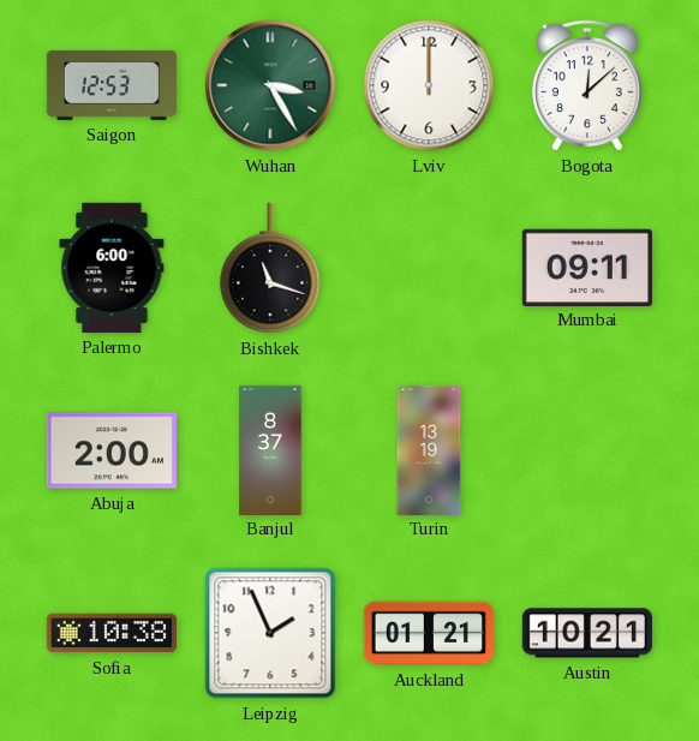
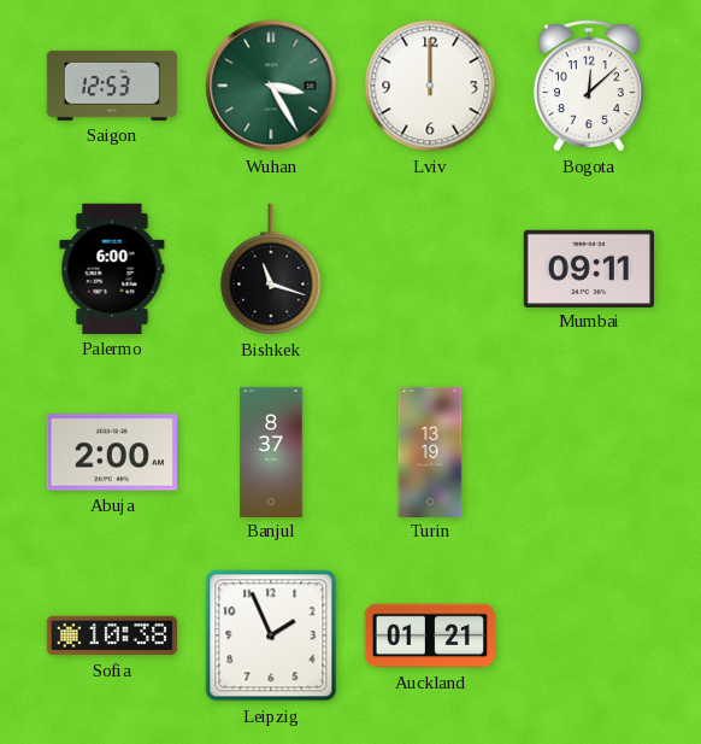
Austin: 10:21 -> none
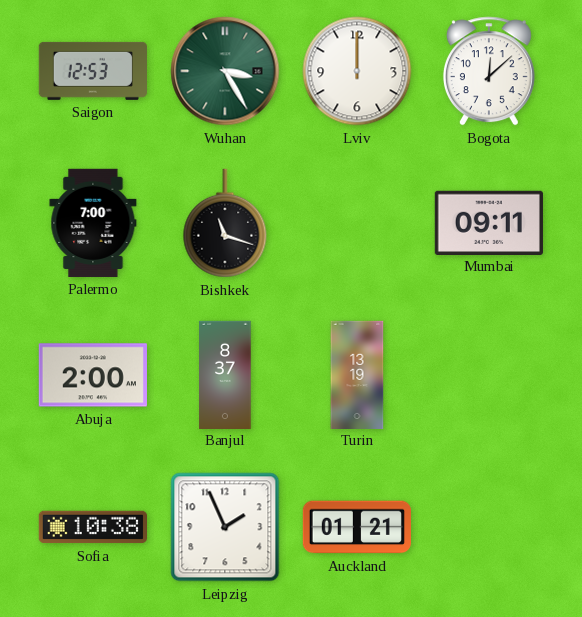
Palermo: 6:00 -> 7:00
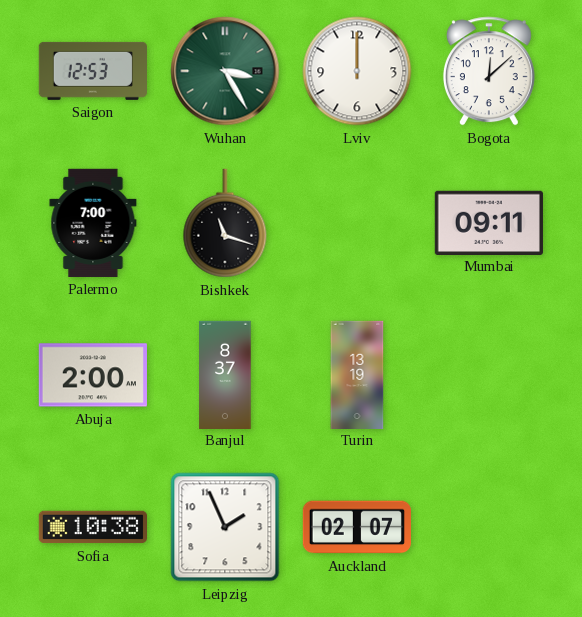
Auckland: 01:21 -> 02:07
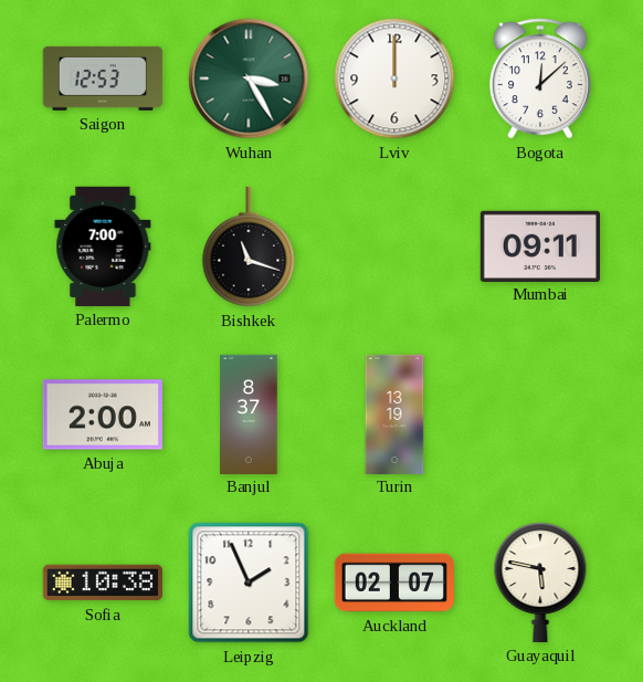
Guayaquil: none -> 5:47
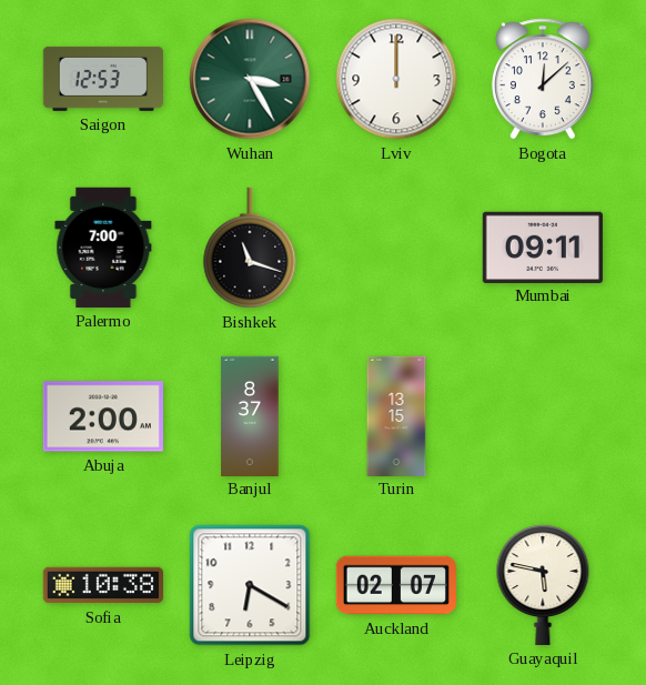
Turin: 13:19 -> 13:15
Leipzig: 1:56 -> 6:20
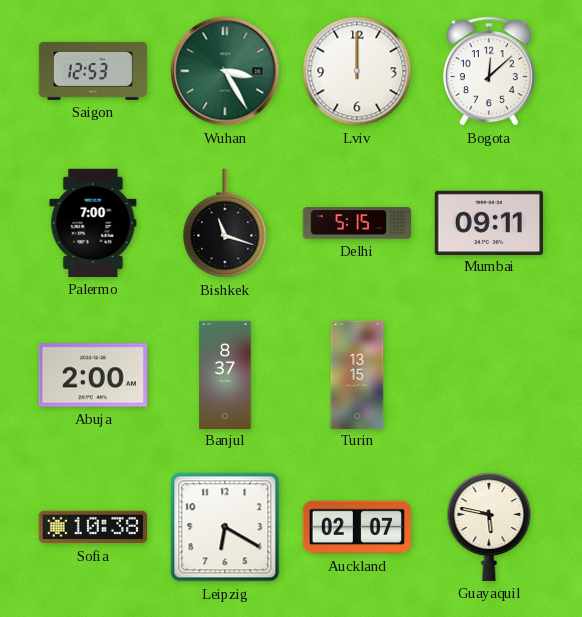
Delhi: none -> 5:15
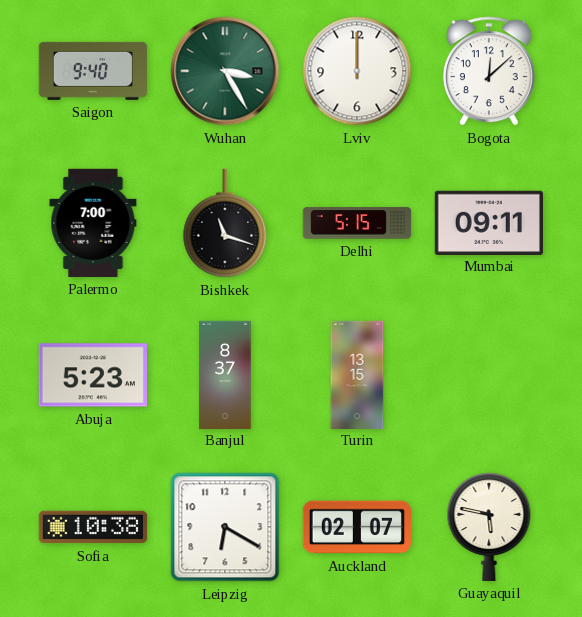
Saigon: 12:53 -> 9:40
Abuja: 2:00 -> 5:23
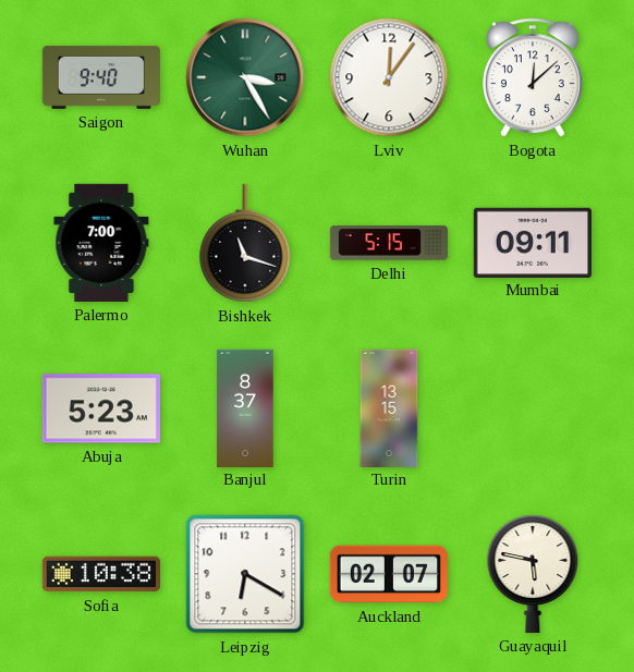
Lviv: 12:00 -> 12:06
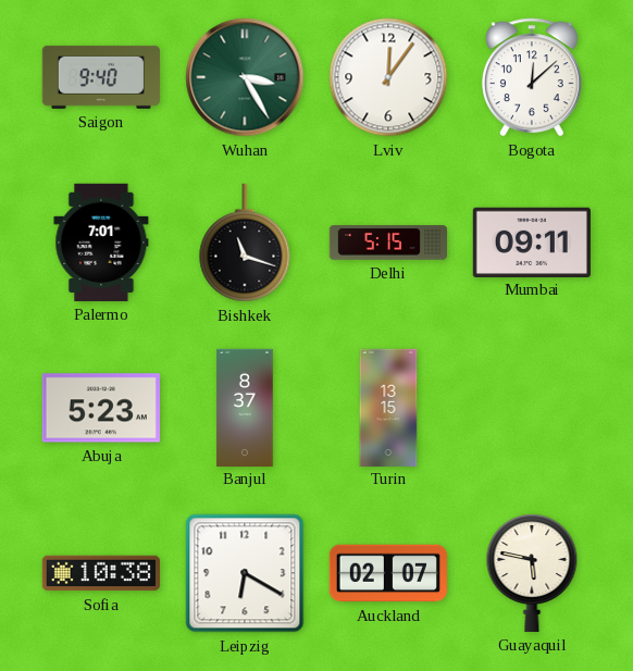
Palermo: 7:00 -> 7:01
